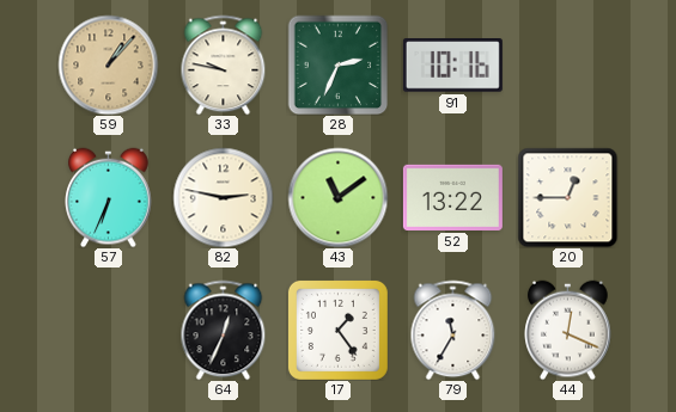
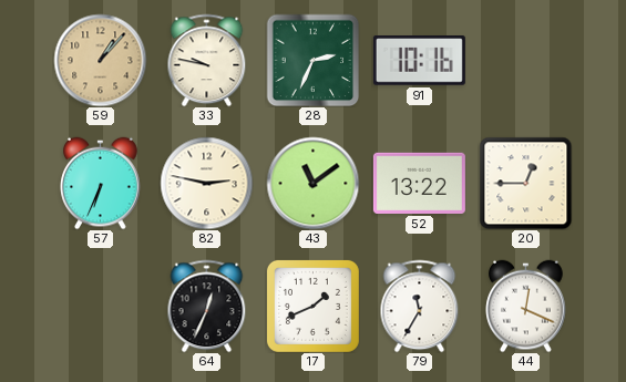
17: 1:24 -> 1:41
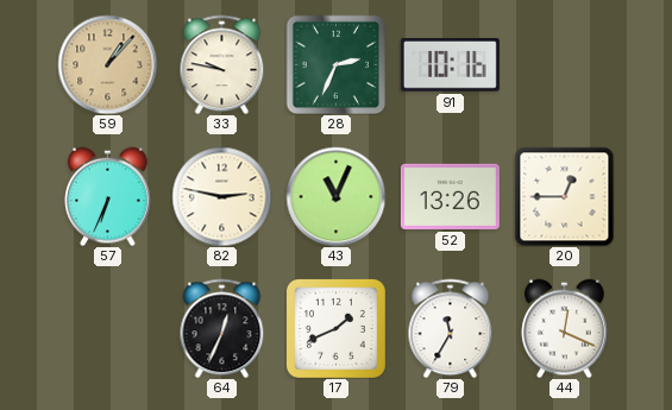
43: 11:09 -> 11:04
52: 13:22 -> 13:26
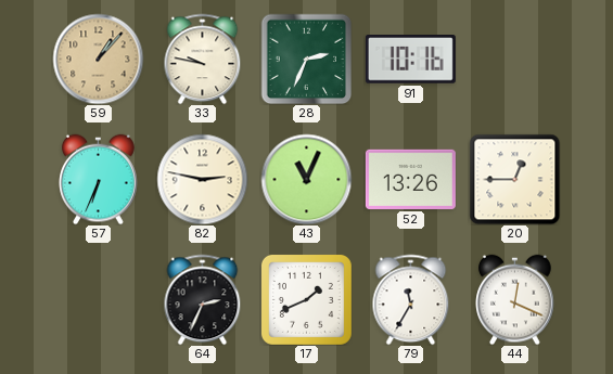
64: 12:34 -> 2:34
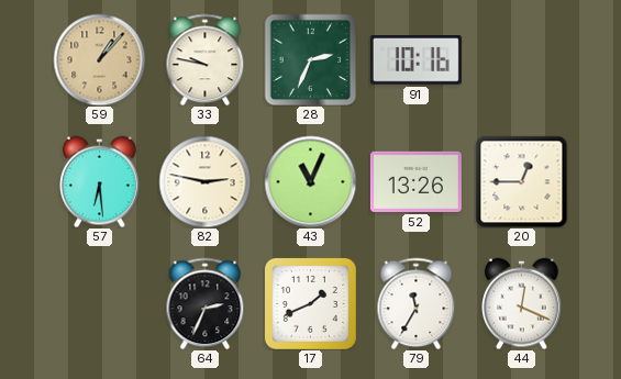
57: 6:34 -> 6:29
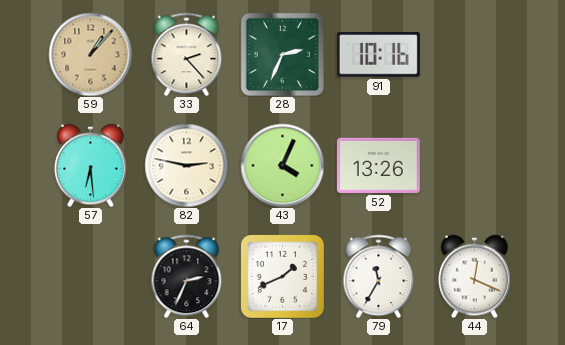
33: 9:47 -> 2:23
43: 11:04 -> 4:04
20: 12:45 -> none
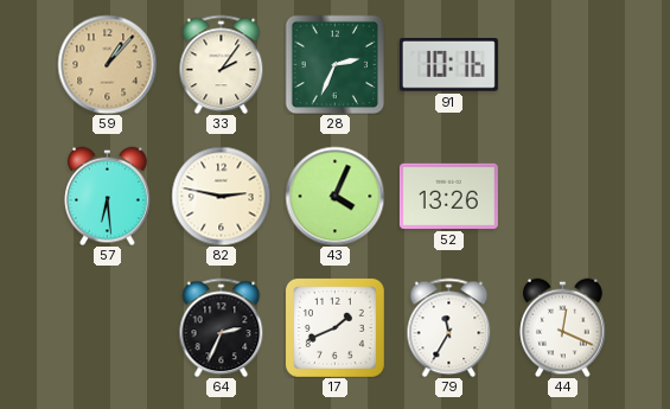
33: 2:23 -> 2:06
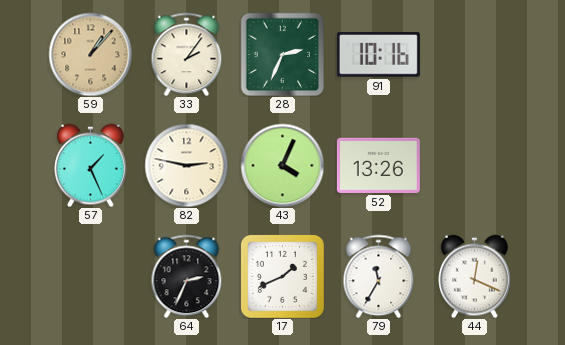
57: 6:29 -> 1:26
